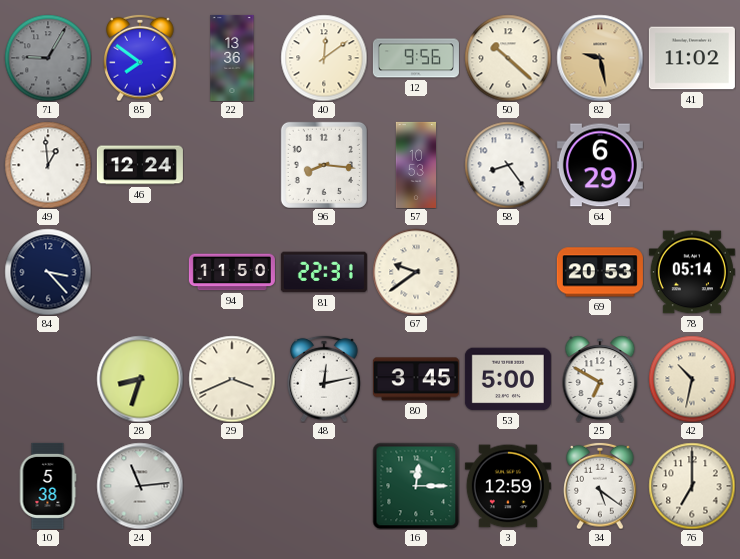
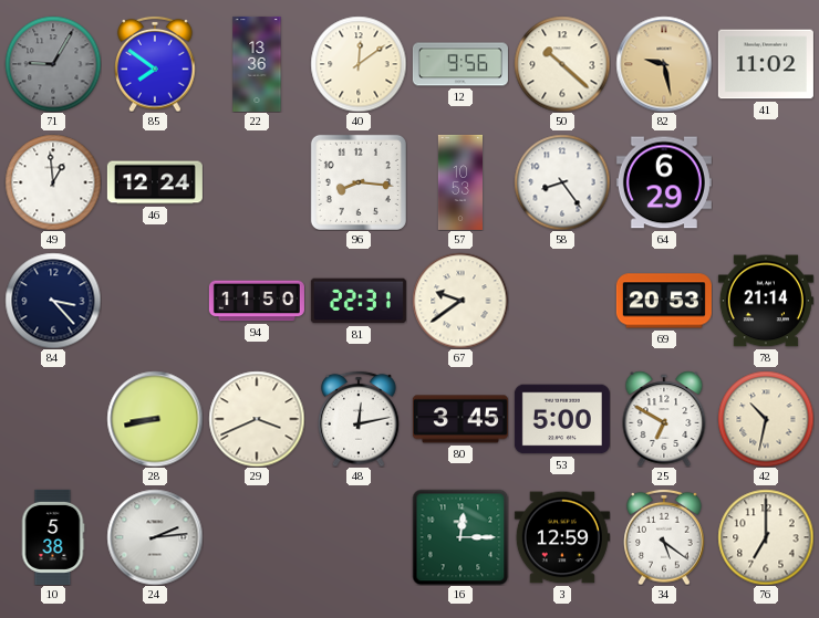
78: 05:14 -> 21:14
28: 8:33 -> 8:43
24: 11:14 -> 2:14
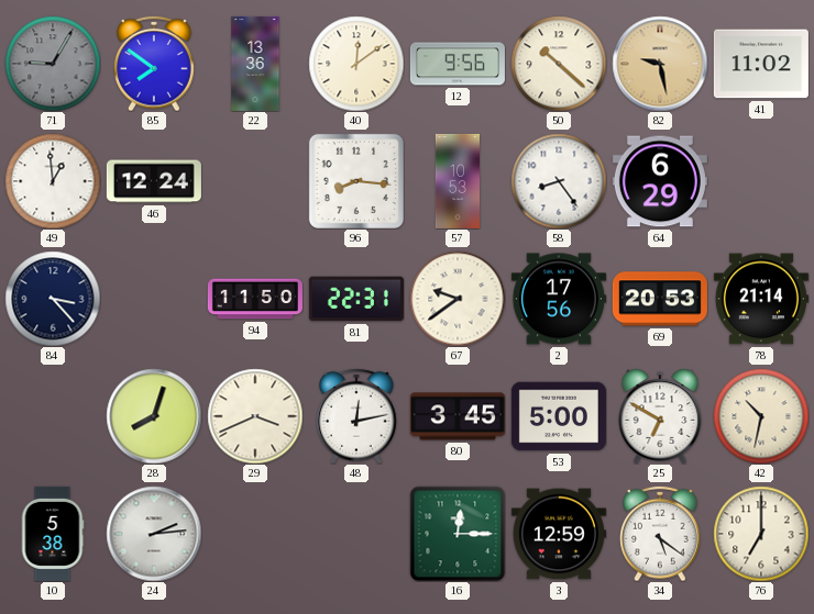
2: none -> 17:56
28: 8:43 -> 8:03
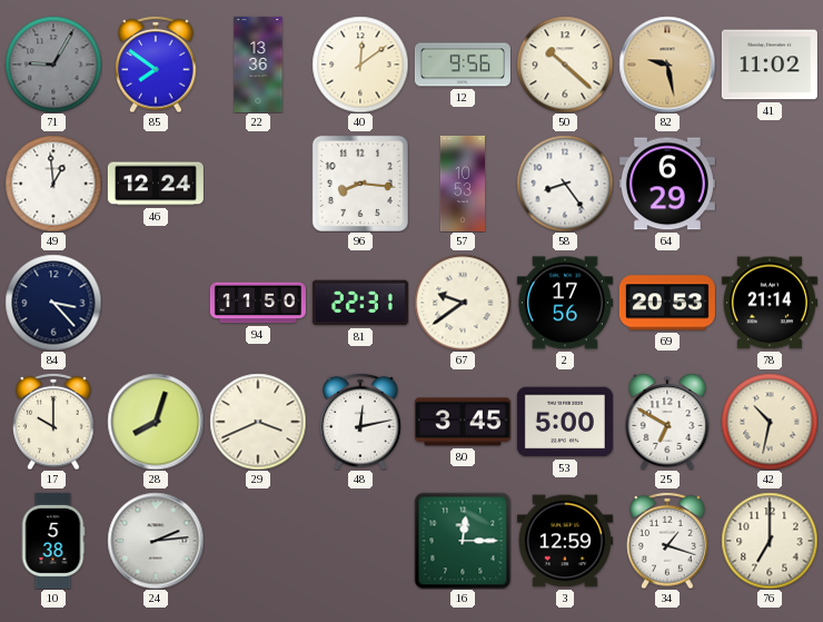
17: none -> 10:00
34: 5:21 -> 1:18
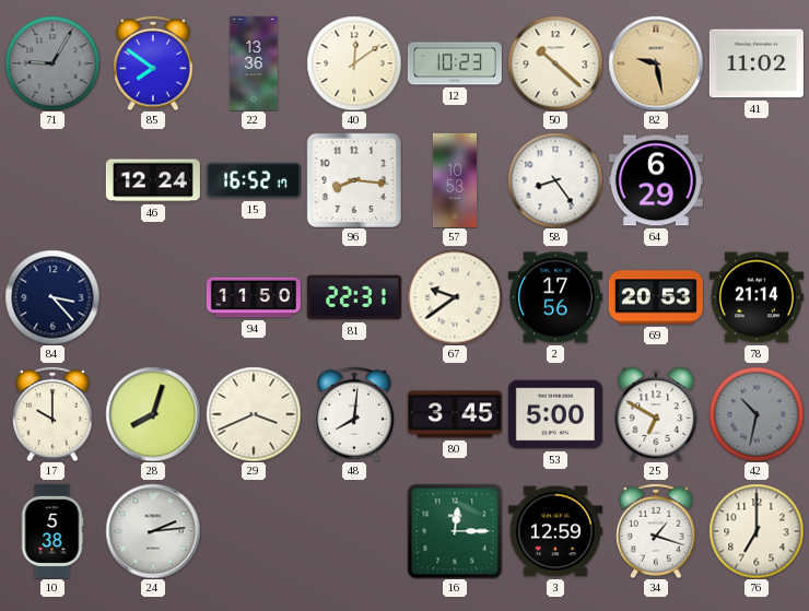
12: 9:56 -> 10:23
49: 12:59 -> none
15: none -> 16:52
48: 12:13 -> 8:01
42 dial: cream -> grey
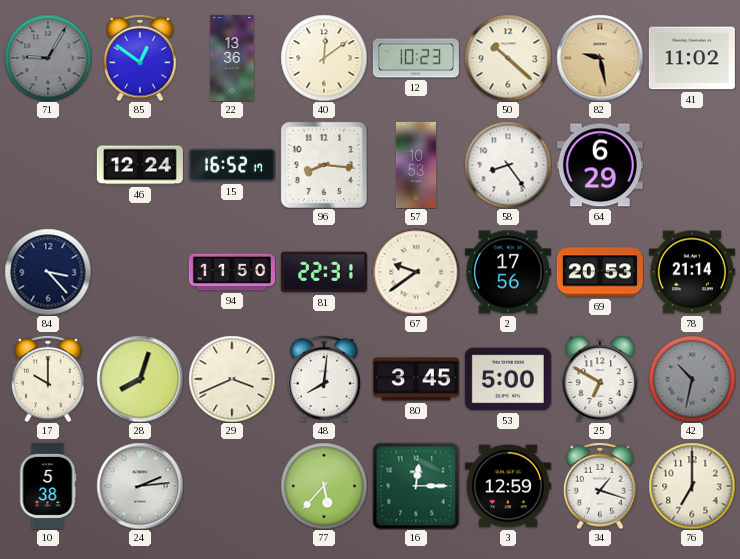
85: 7:51 -> 12:51
77: none -> 5:37
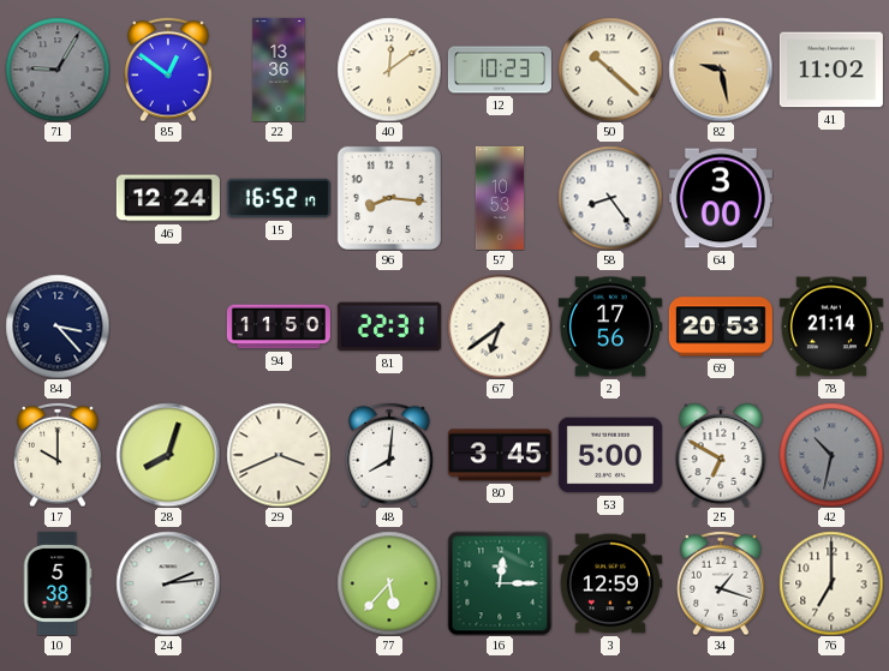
64: 6:29 -> 3:00
67: 9:39 -> 6:39
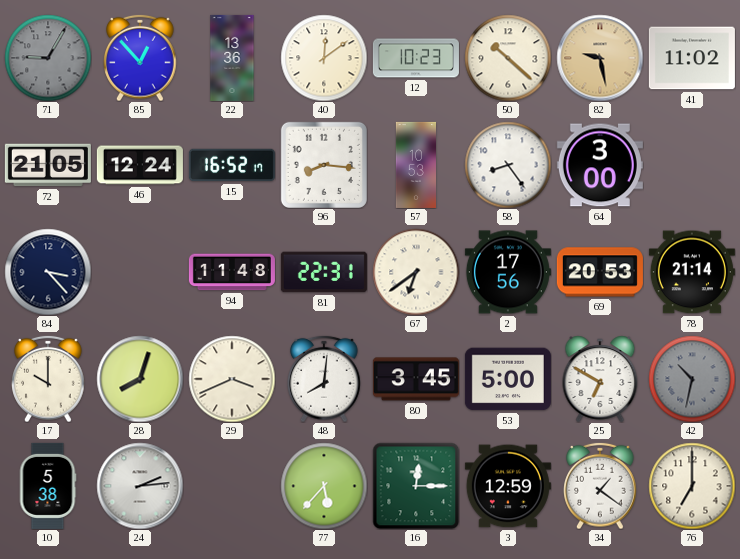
85: 12:51 -> 12:53
72: none -> 21:05
94: 11:50 -> 11:48
34: 1:18 -> 1:21
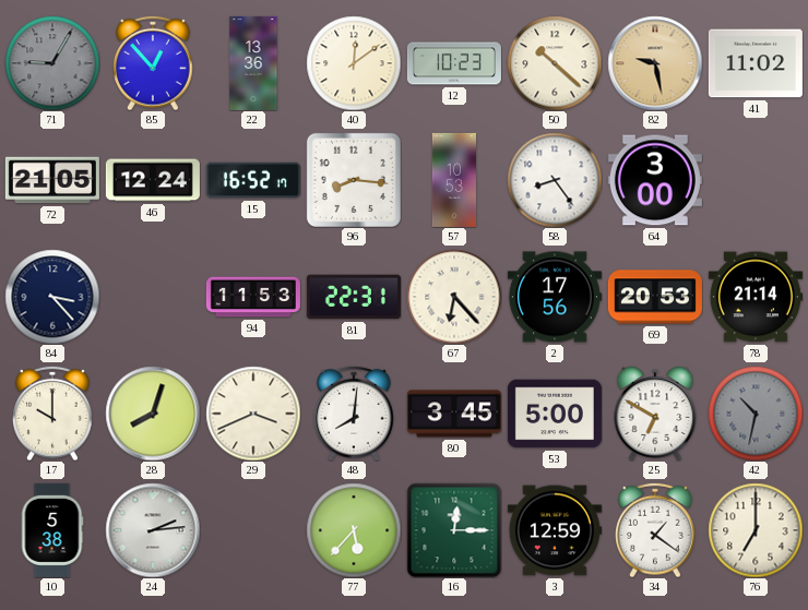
94: 11:48 -> 11:53
67: 6:39 -> 6:23
